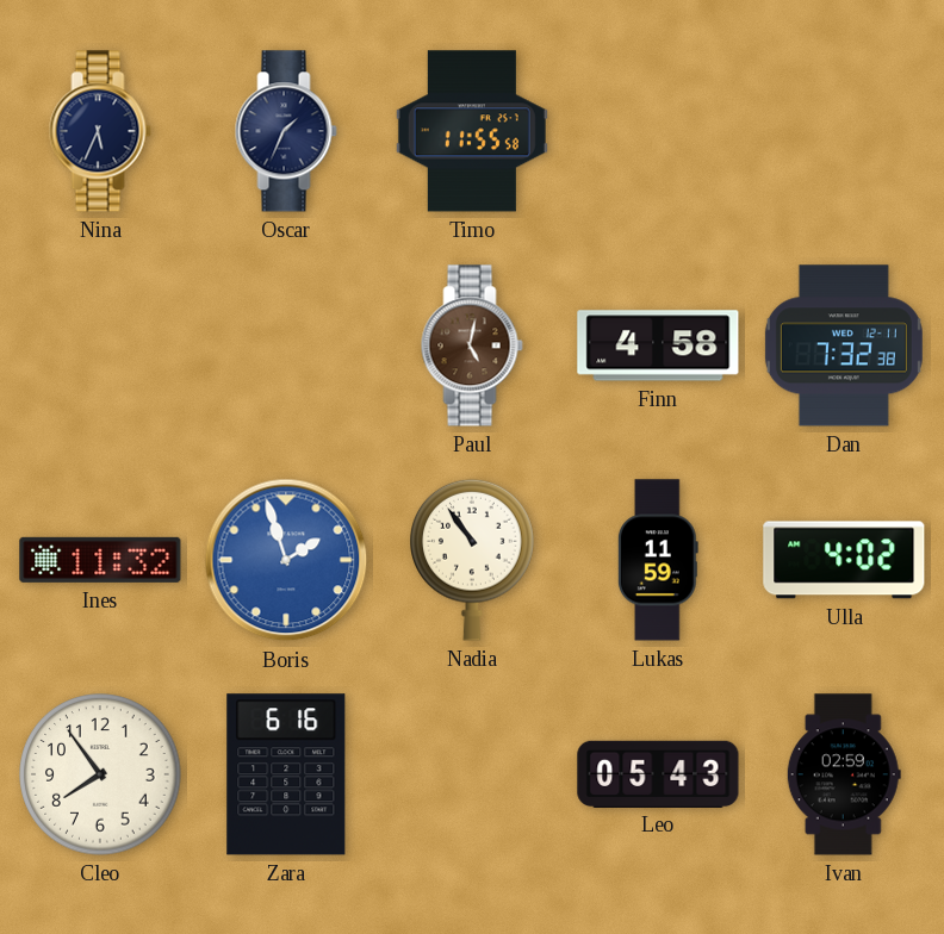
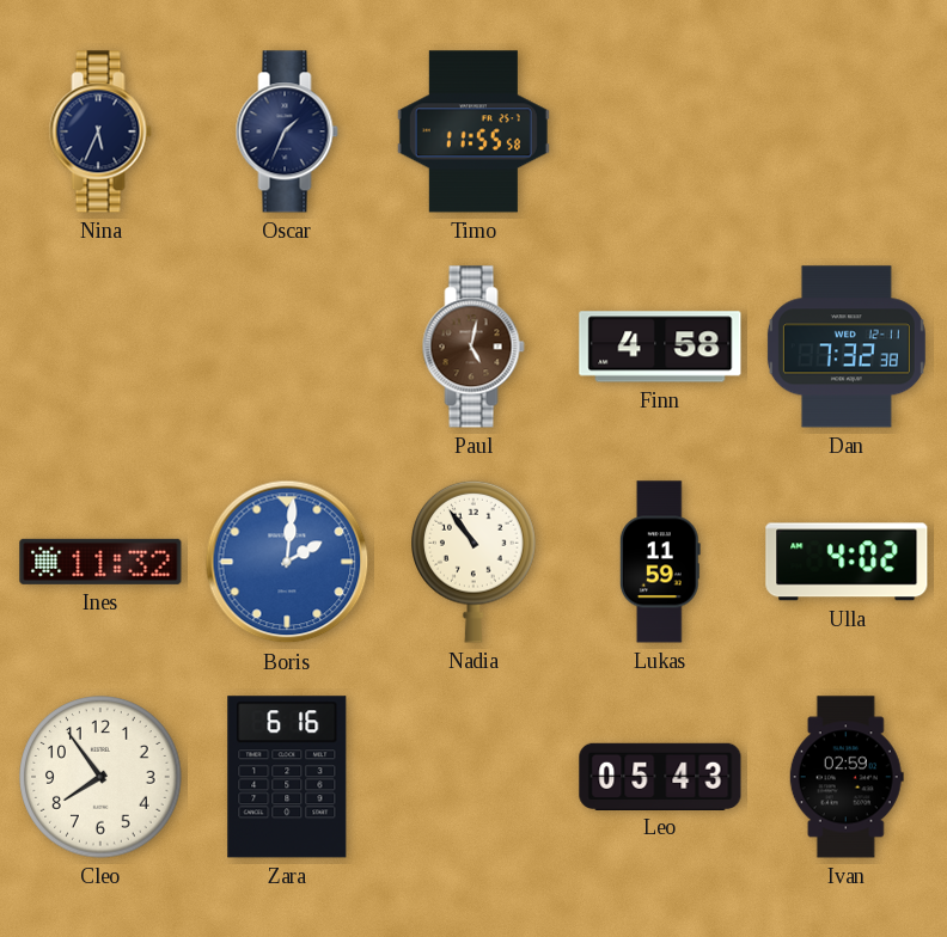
Boris: 1:57 -> 2:01
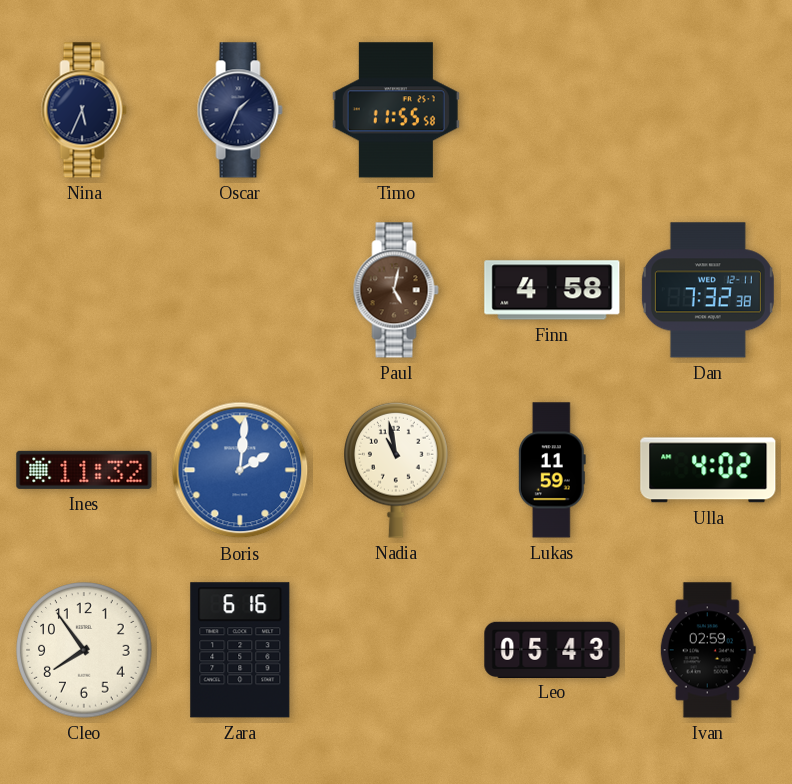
Nadia: 10:54 -> 10:58
